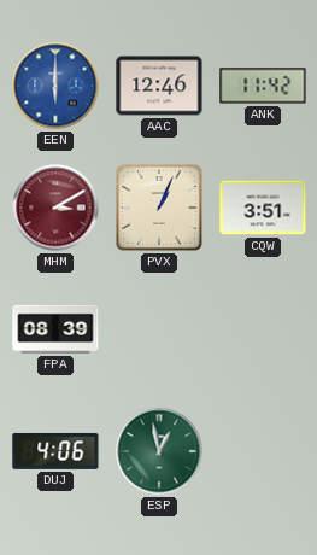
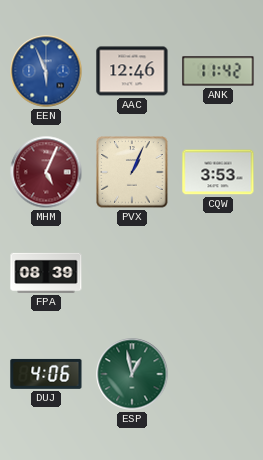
EEN: 6:00 -> 5:56
MHM: 3:10 -> 5:04
CQW: 3:51 -> 3:53
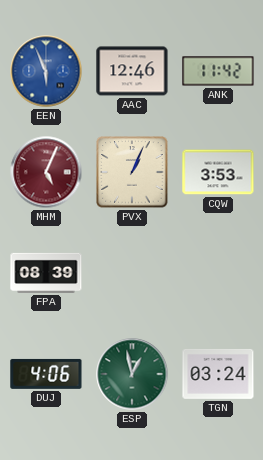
TGN: none -> 03:24
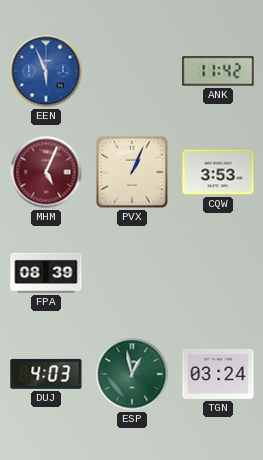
AAC: 12:46 -> none
DUJ: 4:06 -> 4:03
